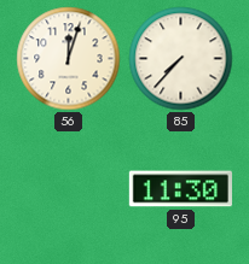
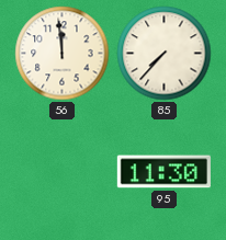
56: 12:03 -> 11:59
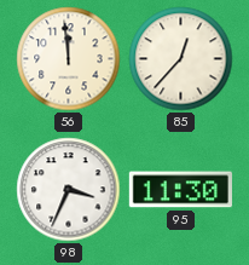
85: 7:37 -> 12:37
98: none -> 3:34
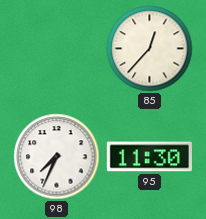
56: 11:59 -> none
98: 3:34 -> 7:34
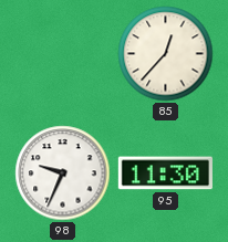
98: 7:34 -> 9:34
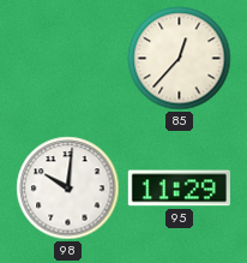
98: 9:34 -> 10:01
95: 11:30 -> 11:29
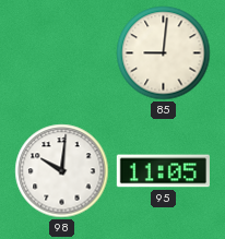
85: 12:37 -> 9:01
95: 11:29 -> 11:05
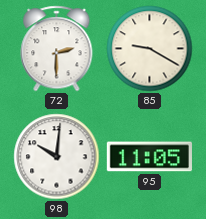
72: none -> 2:30
85: 9:01 -> 9:20
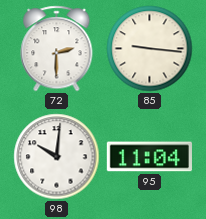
85: 9:20 -> 9:16
95: 11:05 -> 11:04
